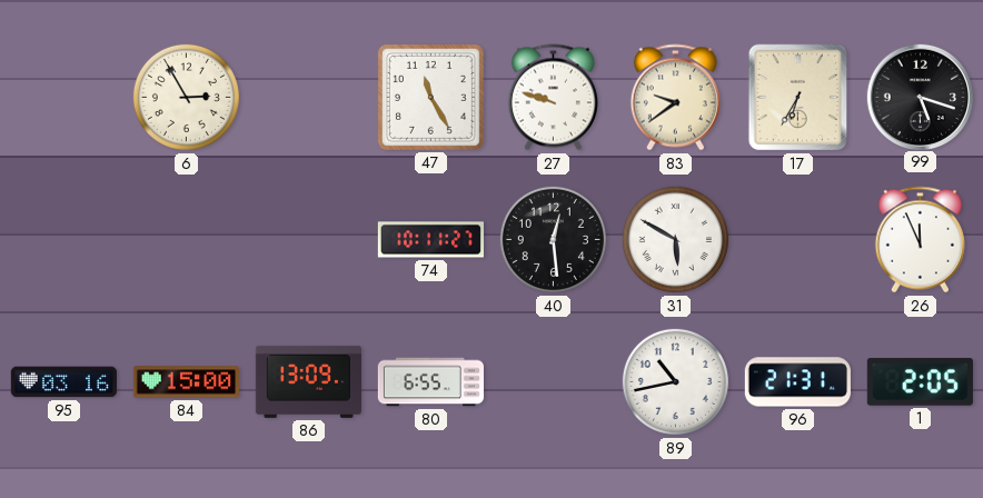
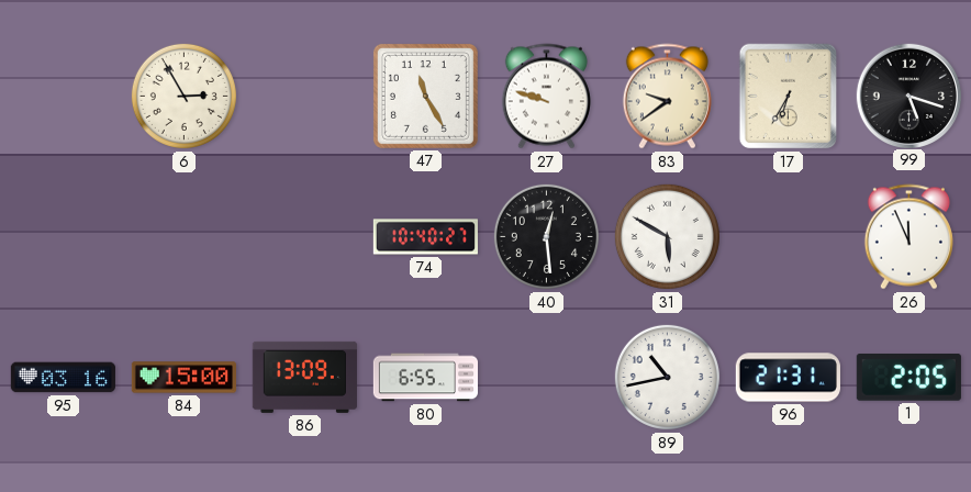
74: 10:11 -> 10:40
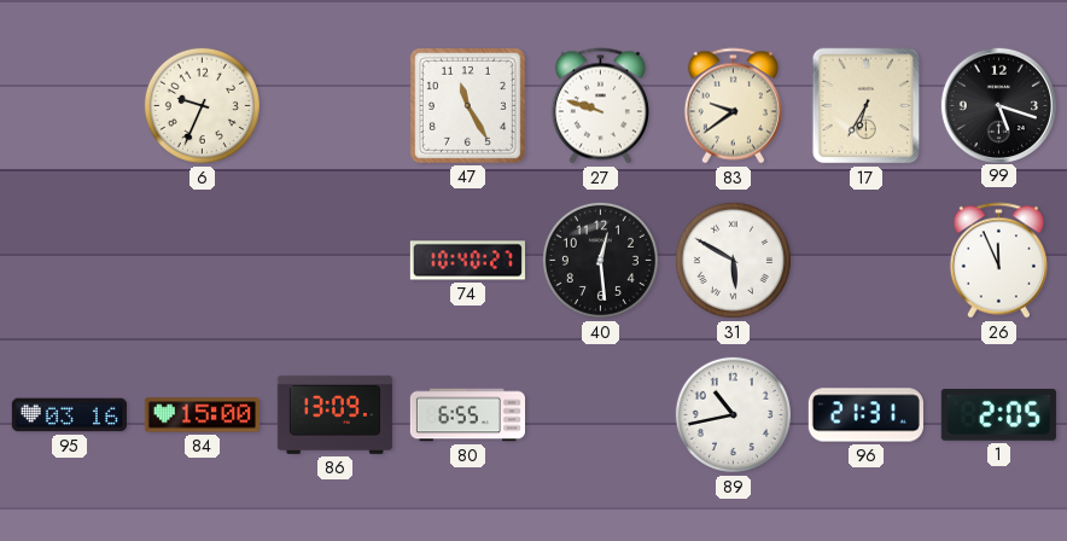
6: 2:55 -> 9:34
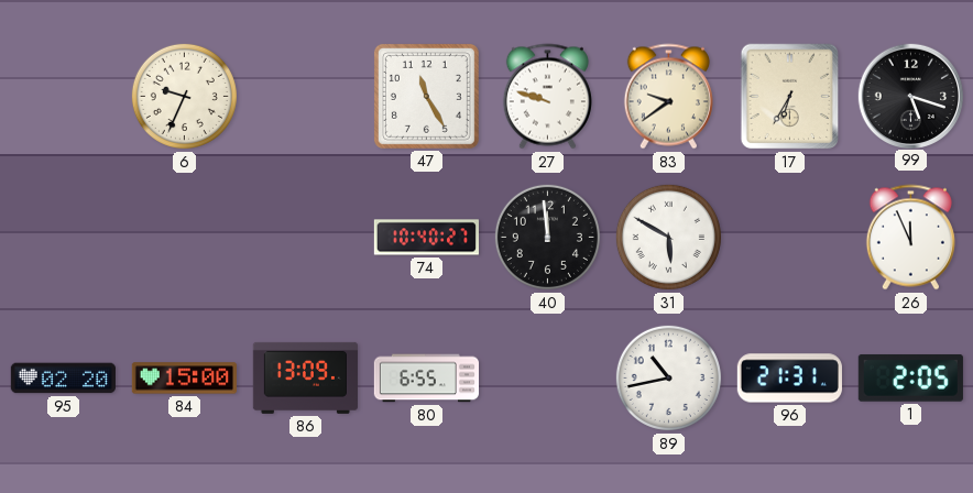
40: 12:29 -> 11:59
95: 03:16 -> 02:20
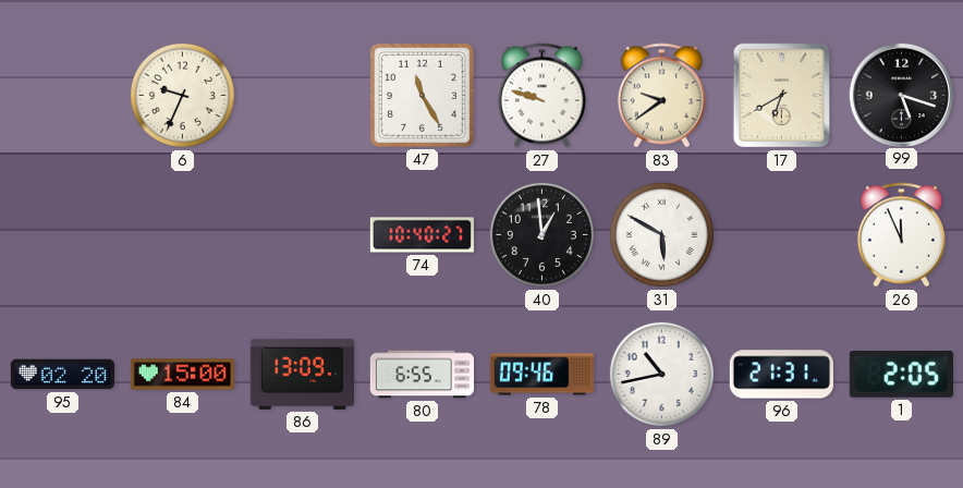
17: 6:35 -> 6:40
40: 11:59 -> 12:59
78: none -> 09:46
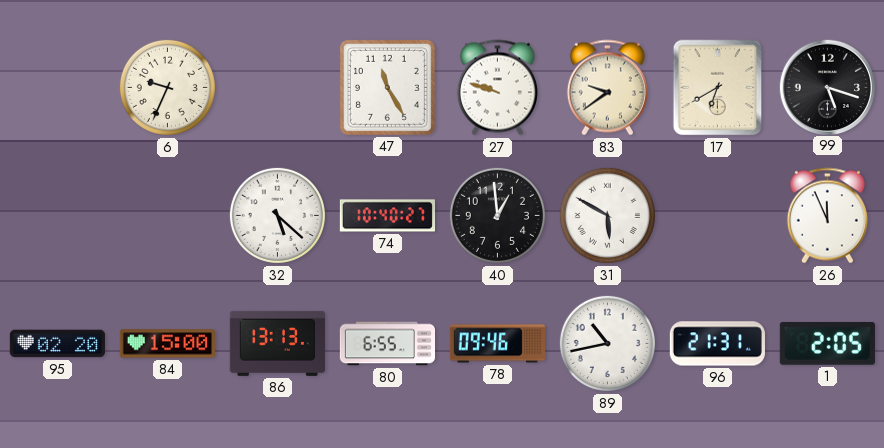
32: none -> 5:22
86: 13:09 -> 13:13
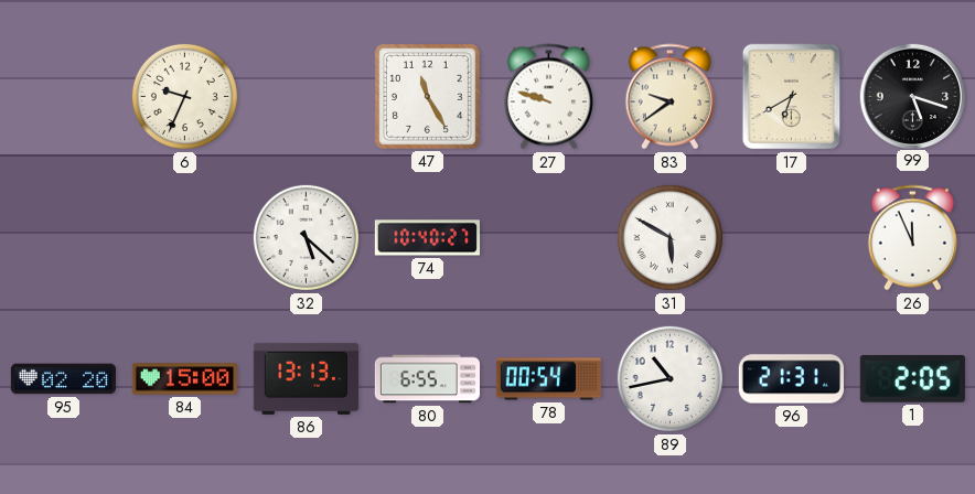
40: 12:59 -> none
78: 09:46 -> 00:54
